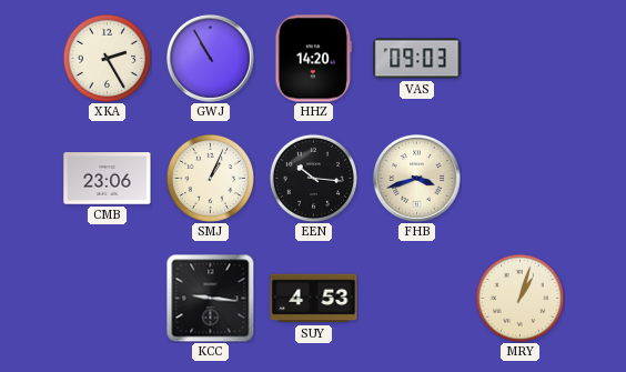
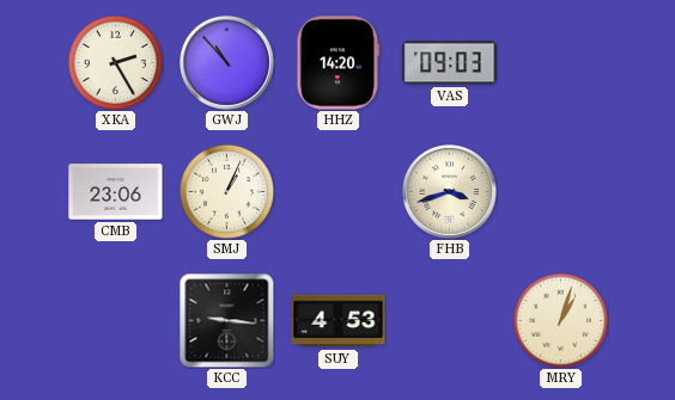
GWJ: 10:55 -> 10:53
EEN: 10:16 -> none
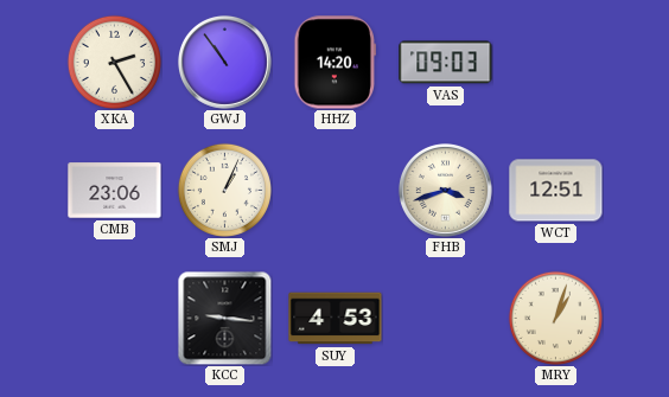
GWJ: 10:53 -> 10:54
WCT: none -> 12:51
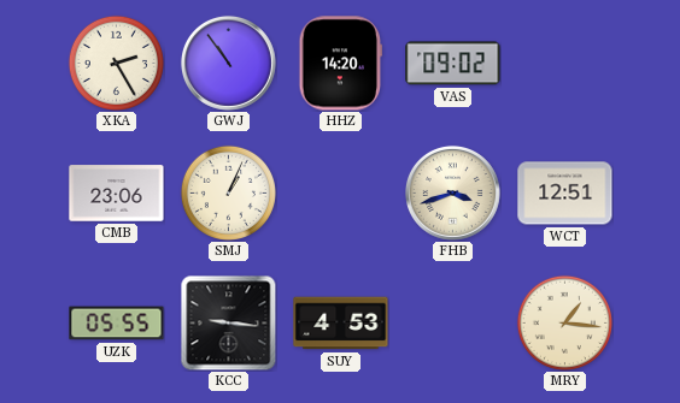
VAS: 09:03 -> 09:02
UZK: none -> 05:55
MRY: 1:03 -> 1:16
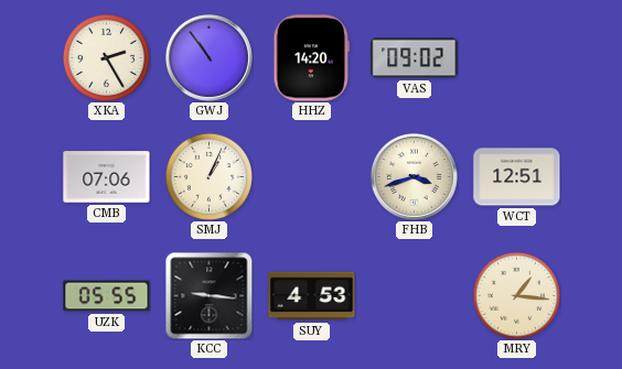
CMB: 23:06 -> 07:06
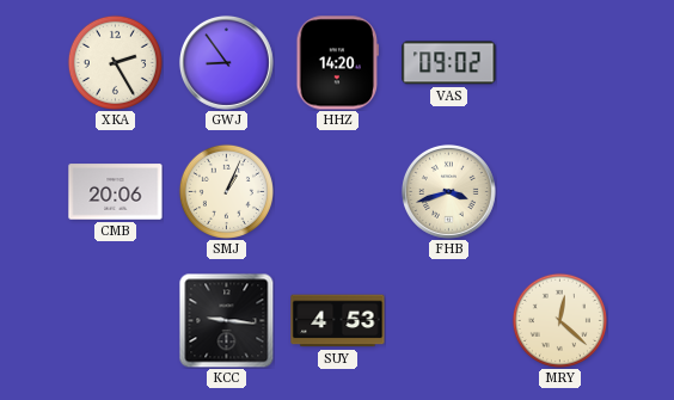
GWJ: 10:54 -> 8:54
CMB: 07:06 -> 20:06
WCT: 12:51 -> none
UZK: 05:55 -> none
MRY: 1:16 -> 12:22
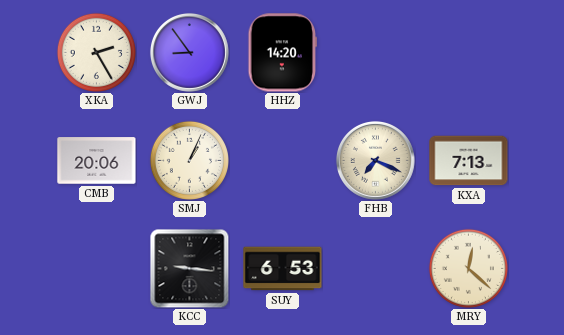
VAS: 09:02 -> none
FHB: 3:42 -> 7:19
KXA: none -> 7:13
SUY: 4:53 -> 6:53
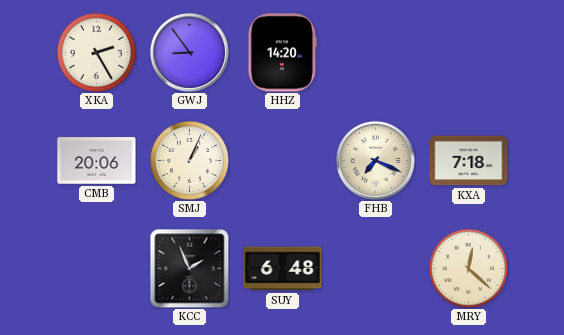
KXA: 7:13 -> 7:18
KCC: 9:16 -> 1:56
SUY: 6:53 -> 6:48
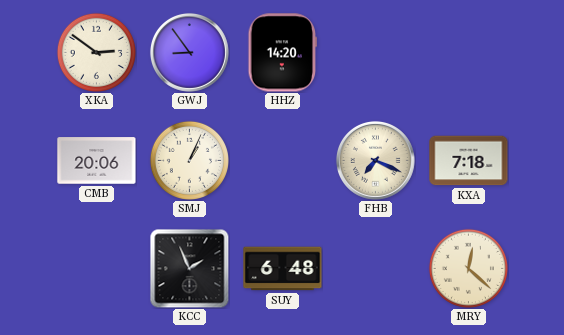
XKA: 2:25 -> 2:51
